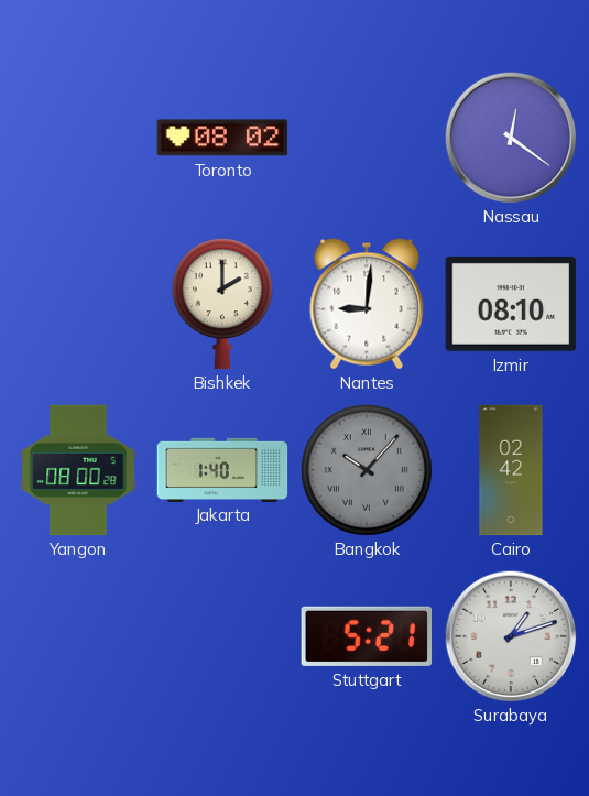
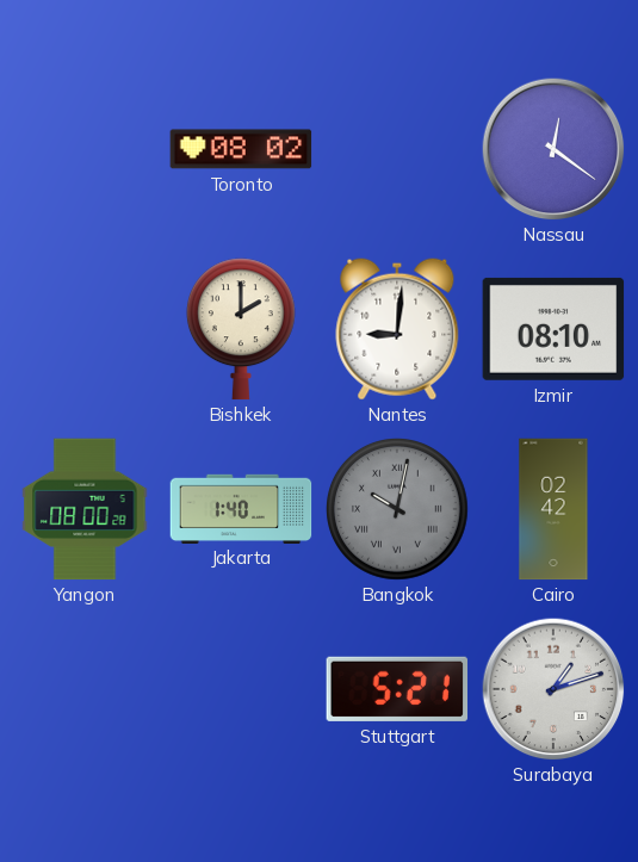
Bangkok: 10:07 -> 10:02
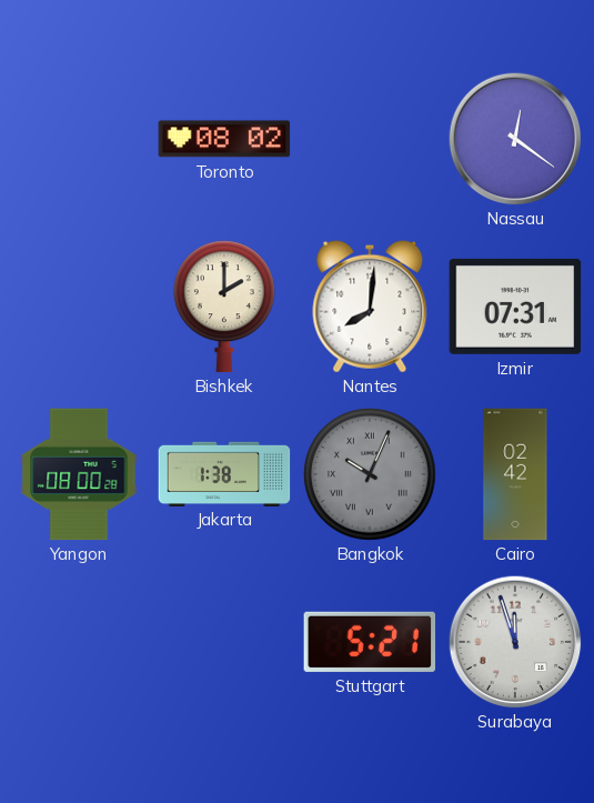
Nantes: 9:01 -> 8:01
Izmir: 08:10 -> 07:31
Jakarta: 1:40 -> 1:38
Bangkok: 10:02 -> 10:04
Surabaya: 1:12 -> 11:57
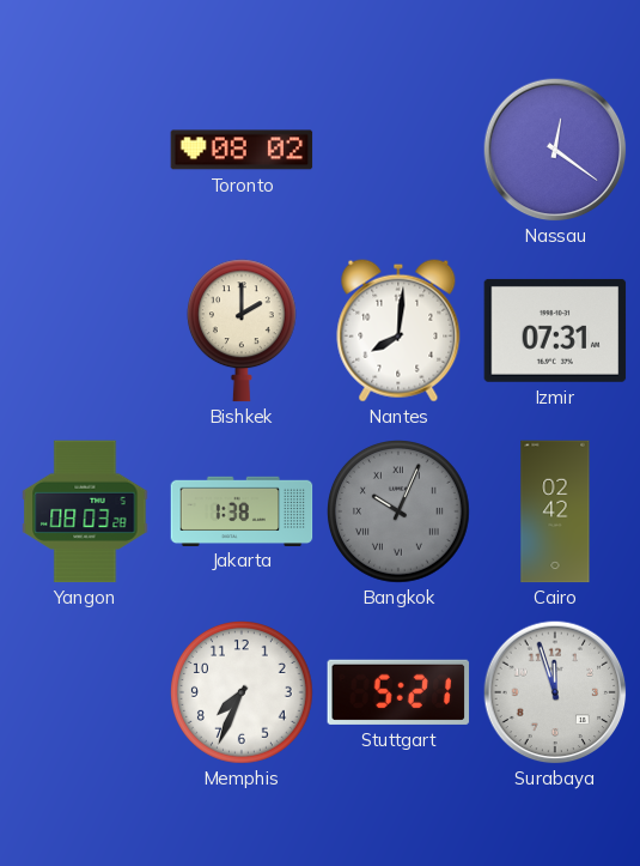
Yangon: 08:00 -> 08:03
Memphis: none -> 7:34
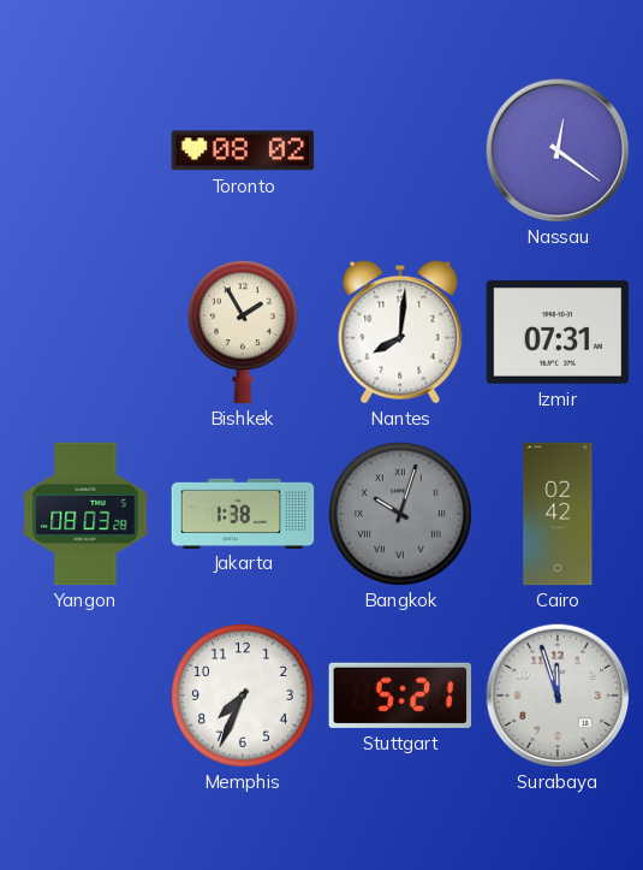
Bishkek: 2:00 -> 1:55
Bangkok: 10:04 -> 10:03
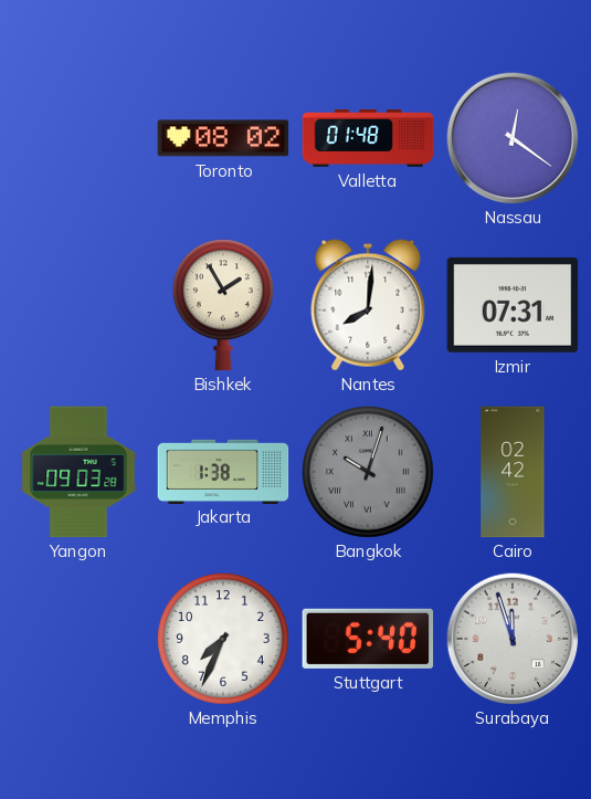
Valletta: none -> 01:48
Yangon: 08:03 -> 09:03
Stuttgart: 5:21 -> 5:40
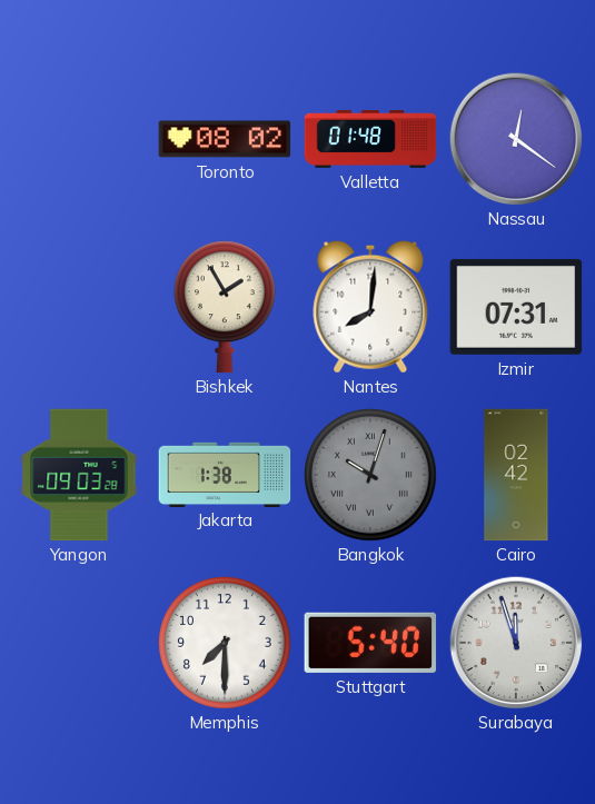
Memphis: 7:34 -> 7:30
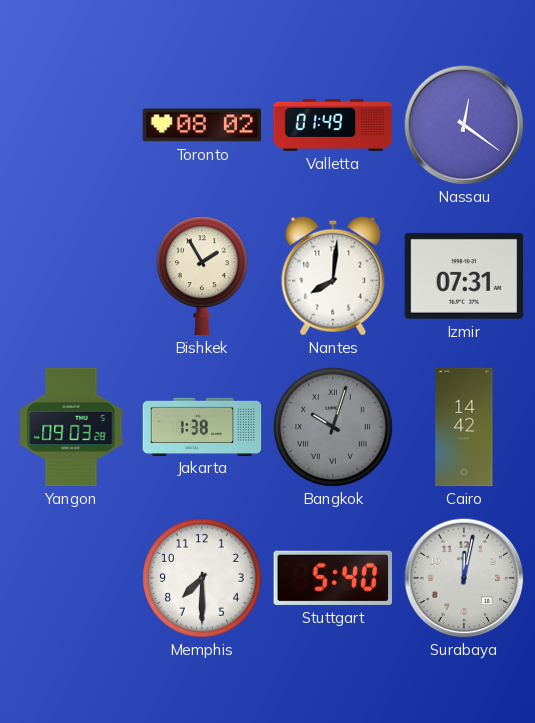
Valletta: 01:48 -> 01:49
Cairo: 02:42 -> 14:42
Surabaya: 11:57 -> 12:02
